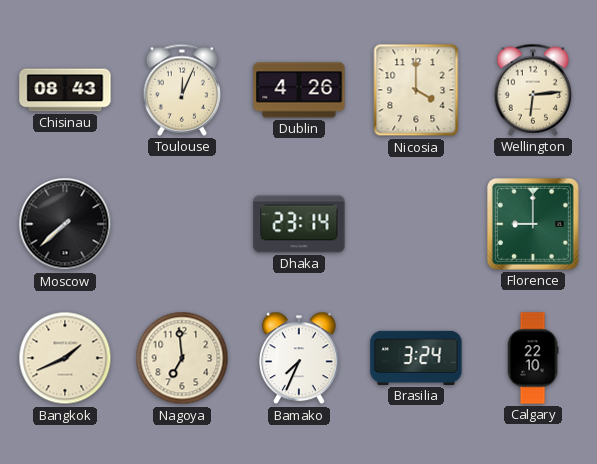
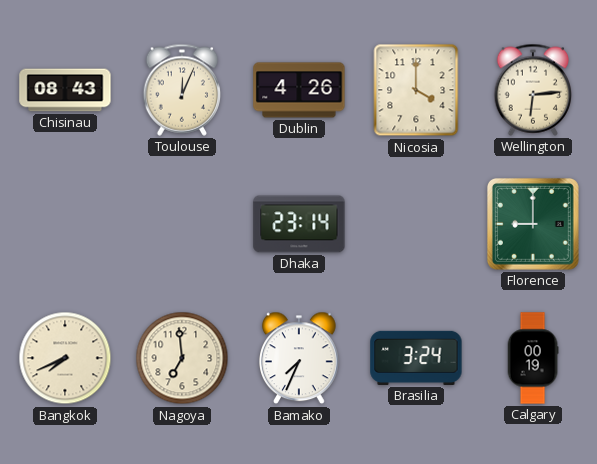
Moscow: 7:38 -> none
Bangkok: 1:41 -> 7:41
Calgary: 22:10 -> 00:19
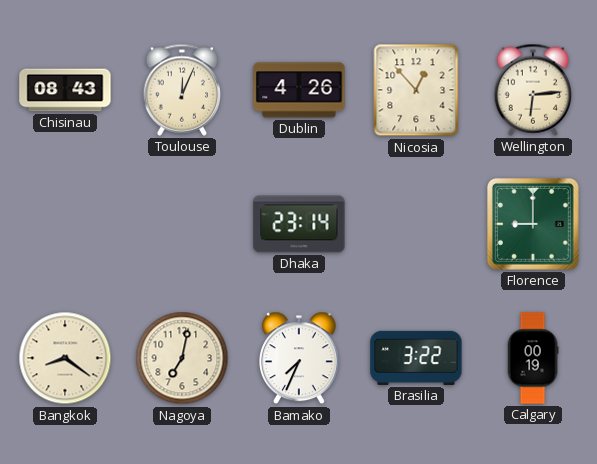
Nicosia: 4:00 -> 12:53
Bangkok: 7:41 -> 8:21
Nagoya: 6:59 -> 7:02
Brasilia: 3:24 -> 3:22
